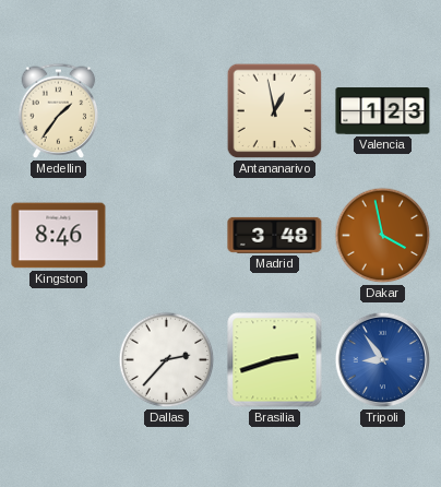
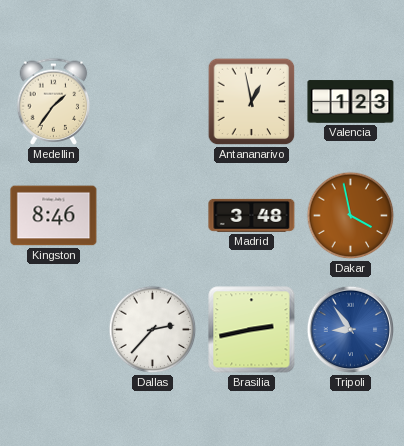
Brasilia: 2:42 -> 2:43
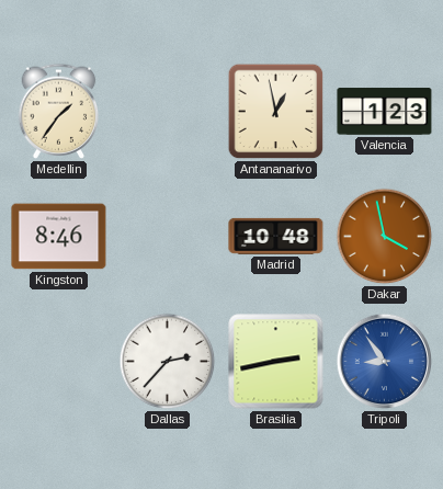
Madrid: 3:48 -> 10:48
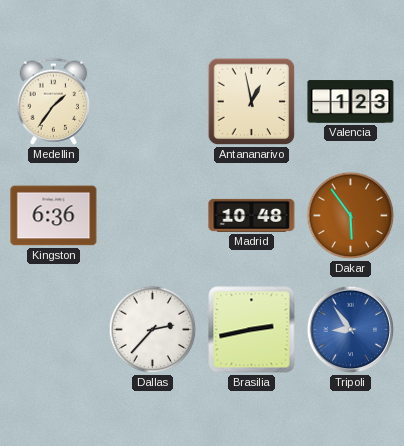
Kingston: 8:46 -> 6:36
Dakar: 3:58 -> 5:54
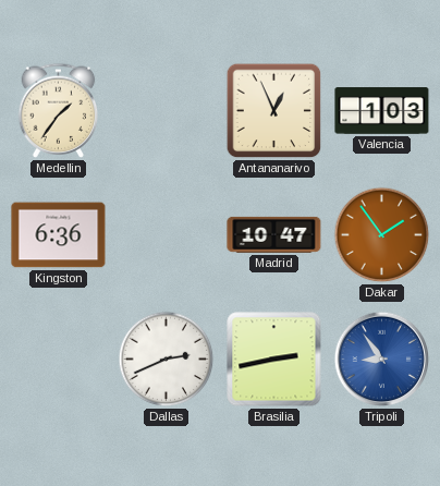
Antananarivo: 12:58 -> 12:56
Valencia: 1:23 -> 1:03
Madrid: 10:48 -> 10:47
Dakar: 5:54 -> 1:54
Dallas: 2:37 -> 2:41
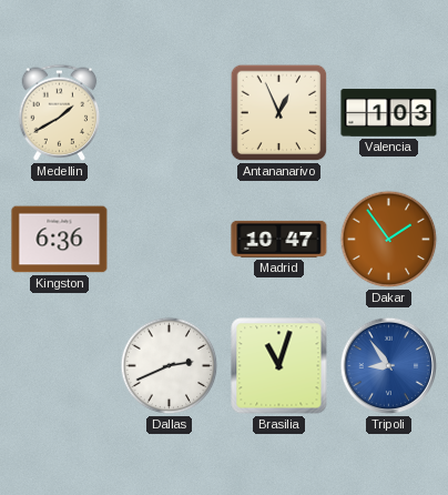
Medellin: 1:36 -> 1:40
Brasilia: 2:43 -> 11:03
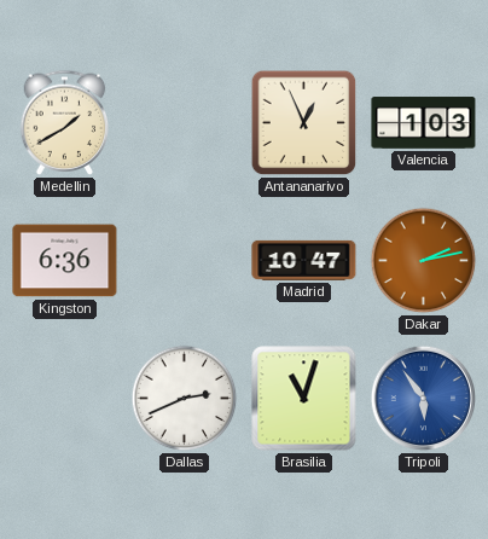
Dakar: 1:54 -> 2:13
Tripoli: 8:54 -> 5:54
